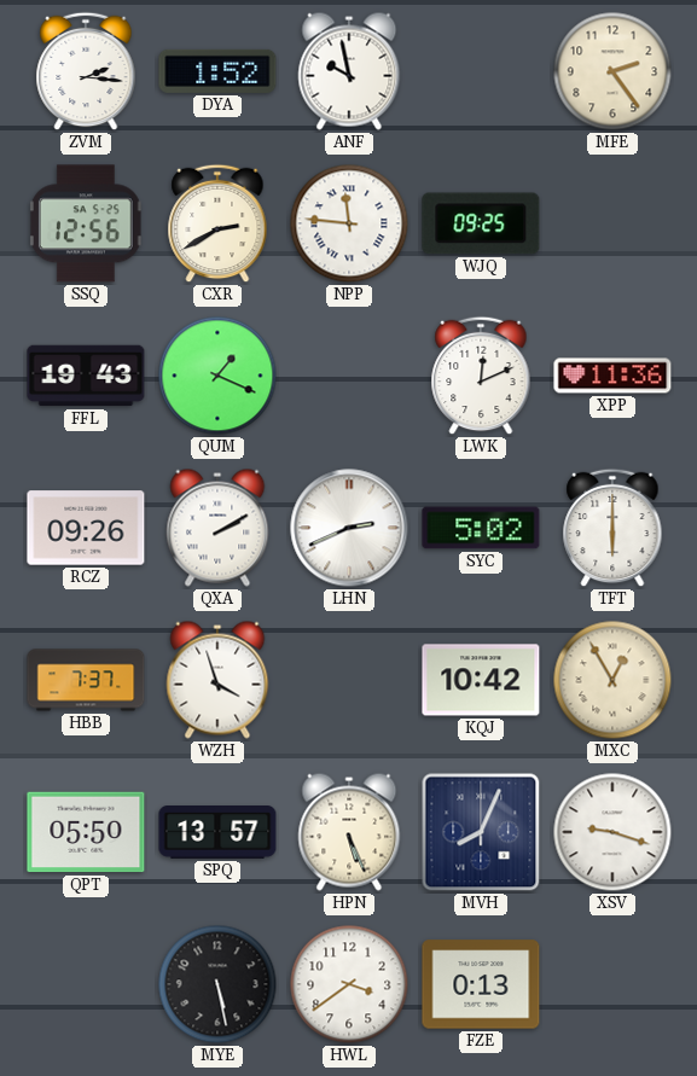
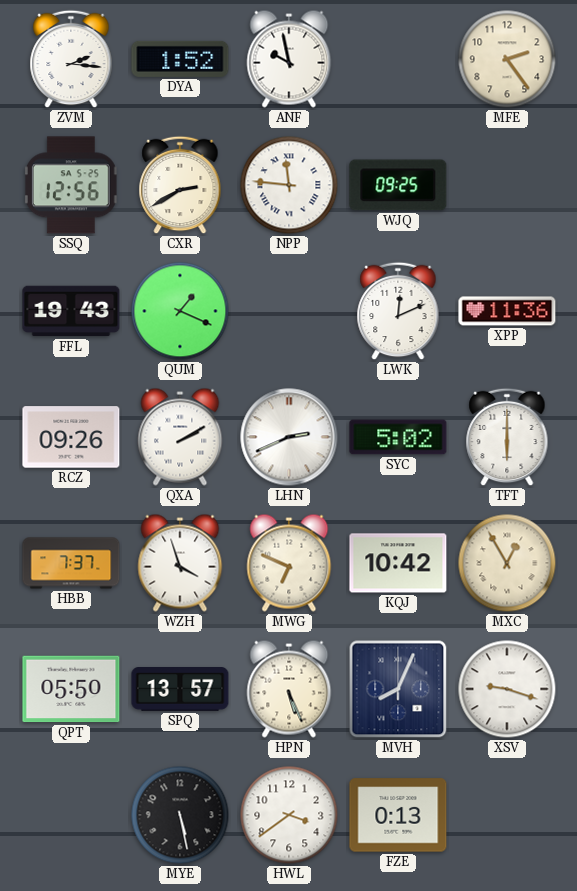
MWG: none -> 6:49
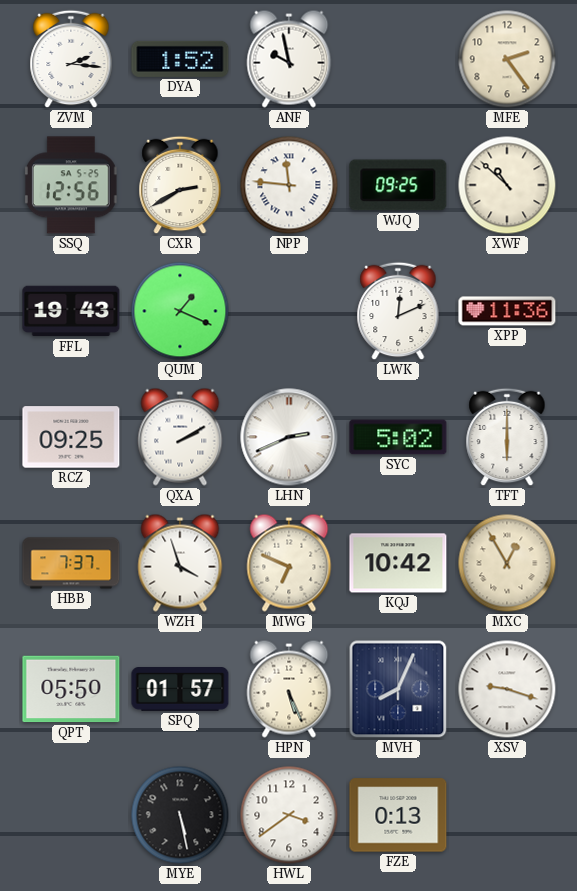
XWF: none -> 10:52
RCZ: 09:26 -> 09:25
SPQ: 13:57 -> 01:57
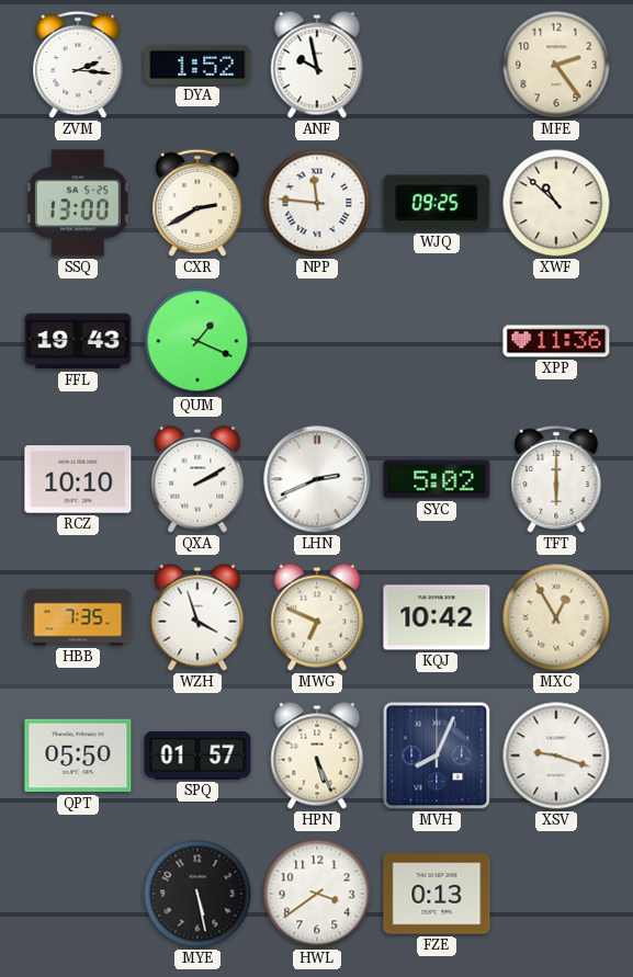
SSQ: 12:56 -> 13:00
LWK: 12:11 -> none
RCZ: 09:25 -> 10:10
HBB: 7:37 -> 7:35
